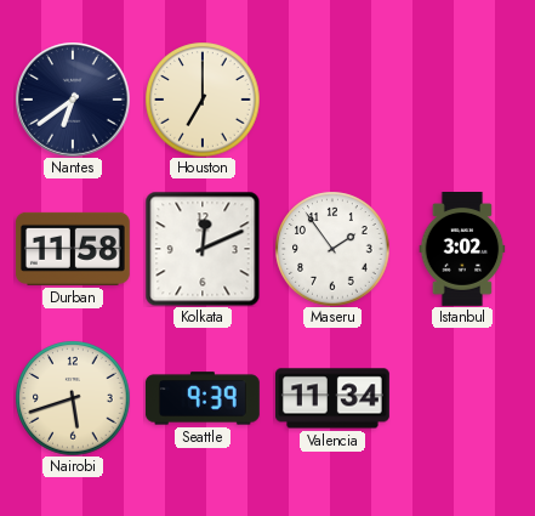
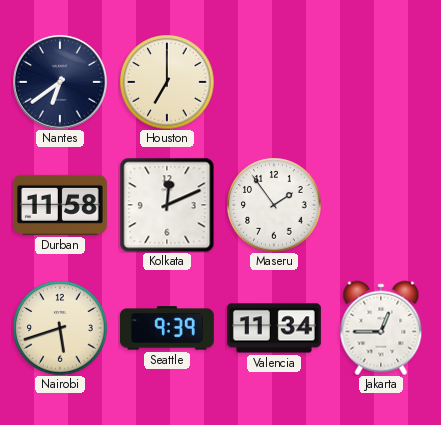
Istanbul: 3:02 -> none
Jakarta: none -> 12:45
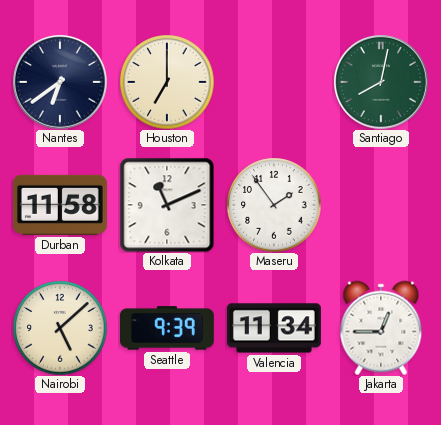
Santiago: none -> 8:02
Kolkata: 12:11 -> 11:11
Nairobi: 5:42 -> 5:08
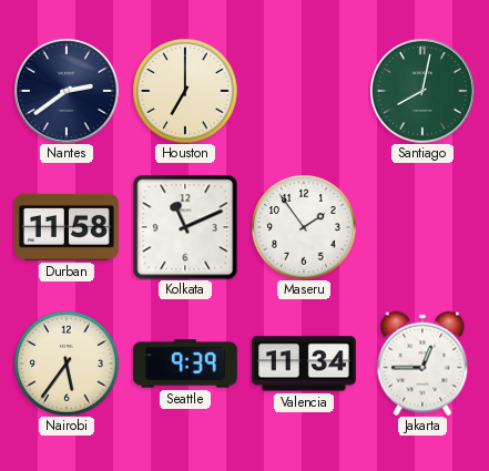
Nantes: 6:39 -> 2:39
Nairobi: 5:08 -> 5:36
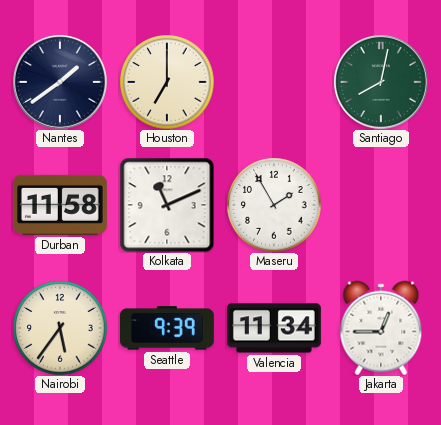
Nantes: 2:39 -> 1:39
Maseru: 1:54 -> 1:55
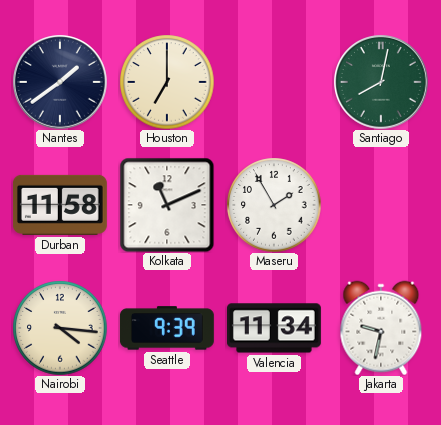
Nairobi: 5:36 -> 4:16
Jakarta: 12:45 -> 9:32
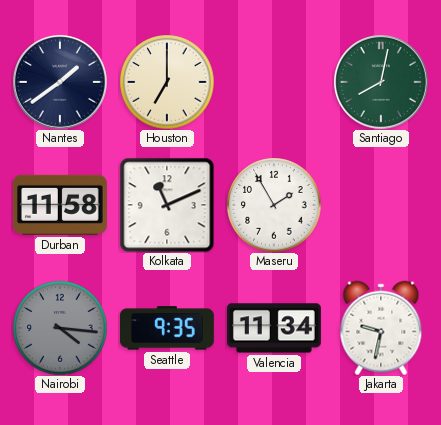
Nairobi dial: cream -> grey
Seattle: 9:39 -> 9:35
